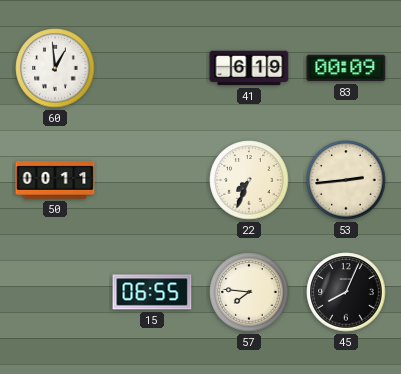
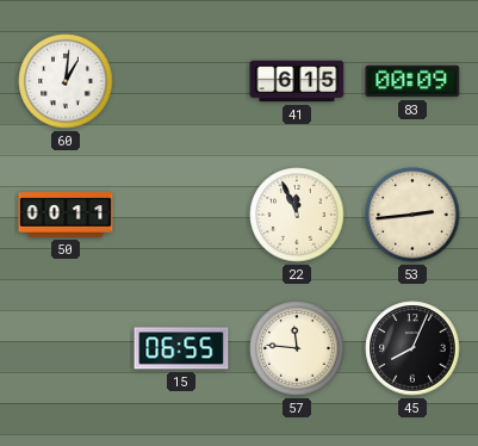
60: 12:59 -> 1:01
41: 6:19 -> 6:15
22: 7:34 -> 11:56
57: 7:46 -> 11:46
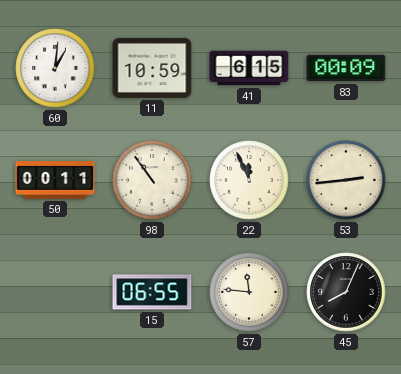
11: none -> 10:59
98: none -> 10:54
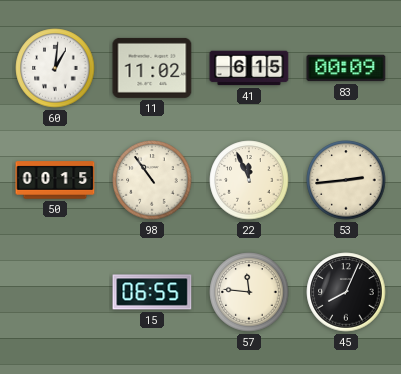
11: 10:59 -> 11:02
50: 00:11 -> 00:15
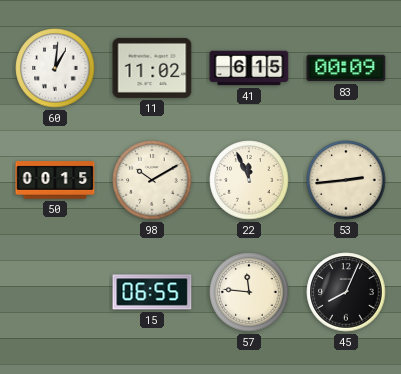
98: 10:54 -> 10:10
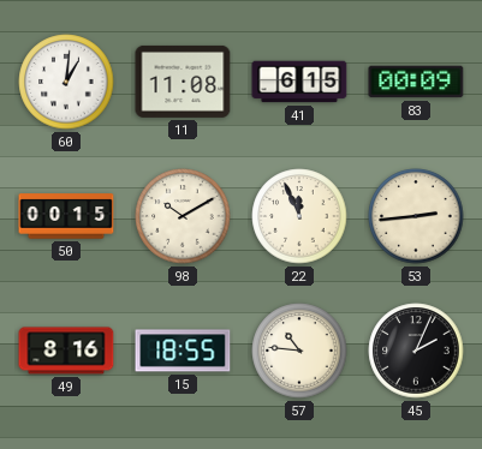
11: 11:02 -> 11:08
49: none -> 8:16
15: 06:55 -> 18:55
57: 11:46 -> 10:46
45: 8:04 -> 2:04
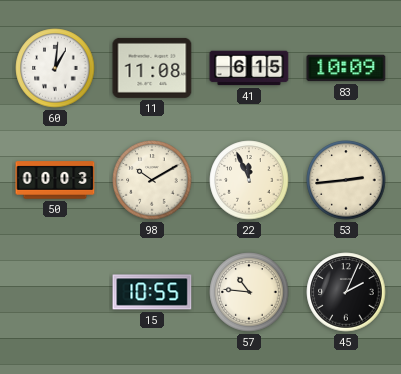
83: 00:09 -> 10:09
50: 00:15 -> 00:03
49: 8:16 -> none
15: 18:55 -> 10:55
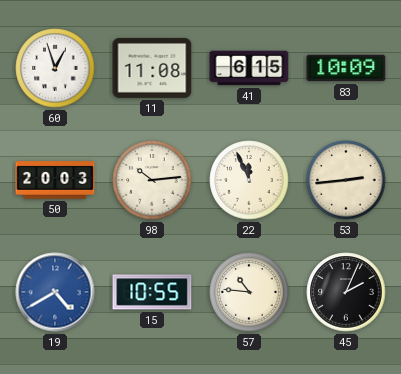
60: 1:01 -> 12:57
50: 00:03 -> 20:03
98: 10:10 -> 10:14
19: none -> 4:40
